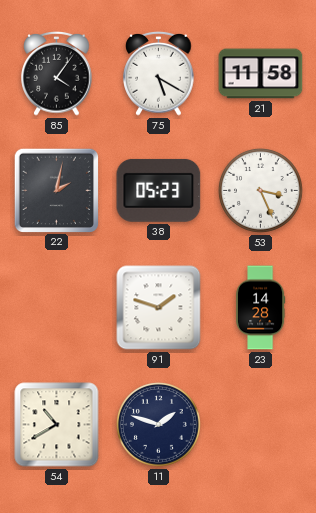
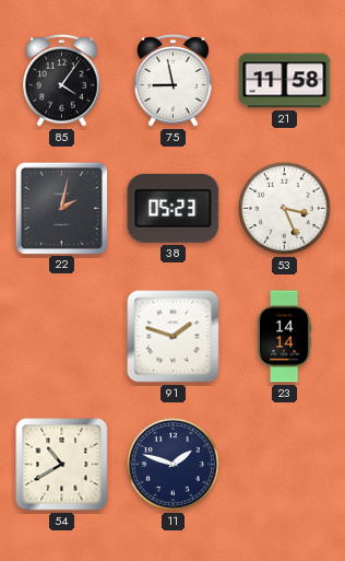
75: 5:20 -> 8:58
23: 14:28 -> 14:14
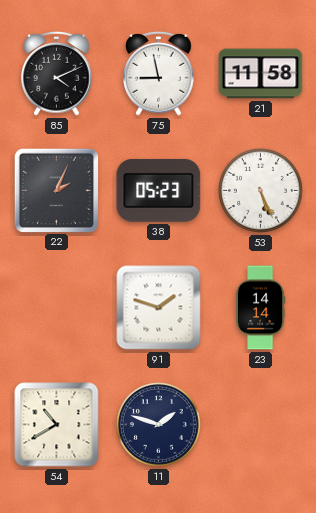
85: 4:06 -> 4:11
22: 2:02 -> 2:04
53: 3:26 -> 5:26
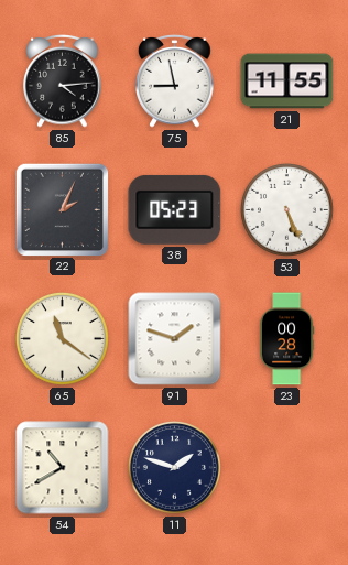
85: 4:11 -> 4:14
21: 11:58 -> 11:55
65: none -> 11:21
23: 14:14 -> 00:28
